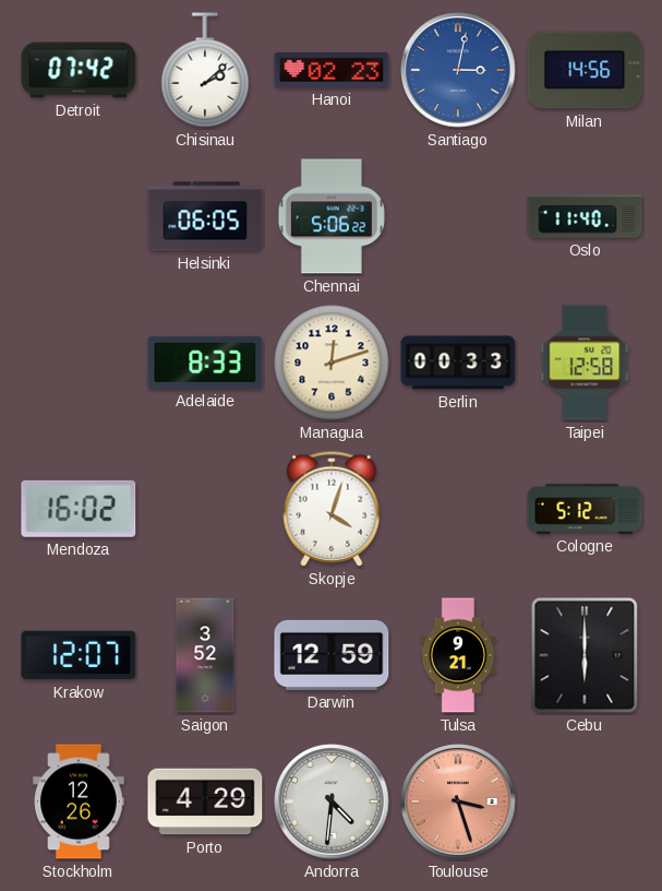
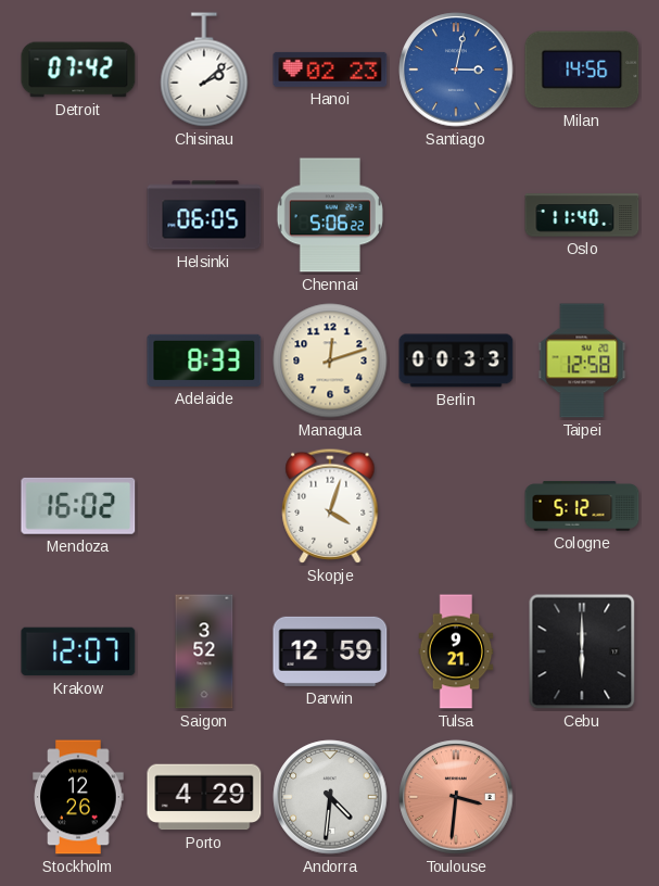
Toulouse: 3:27 -> 3:31
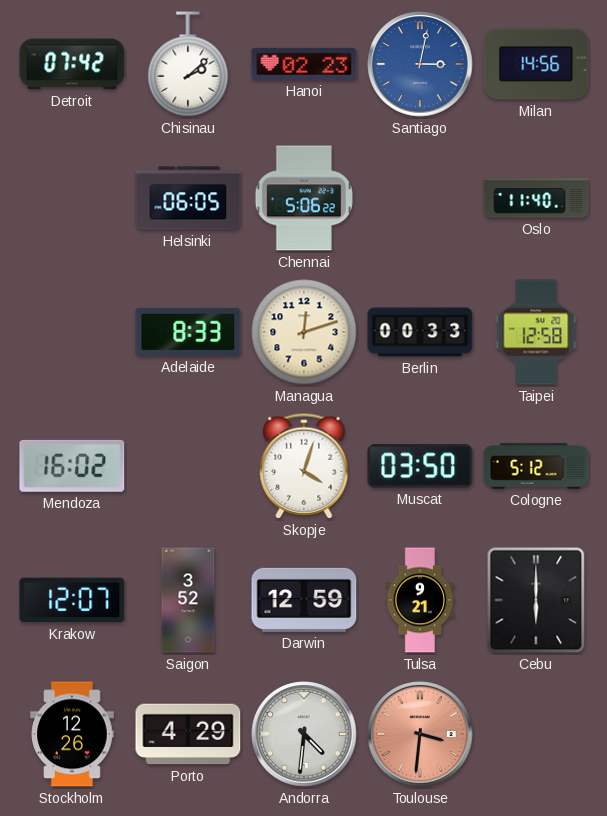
Muscat: none -> 03:50
